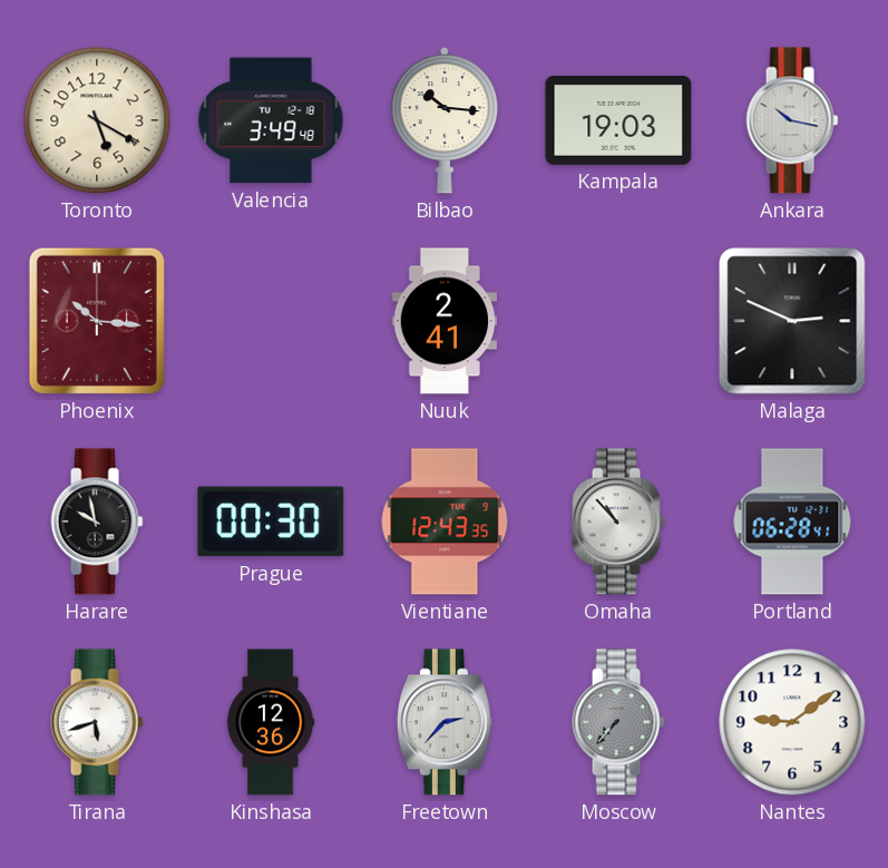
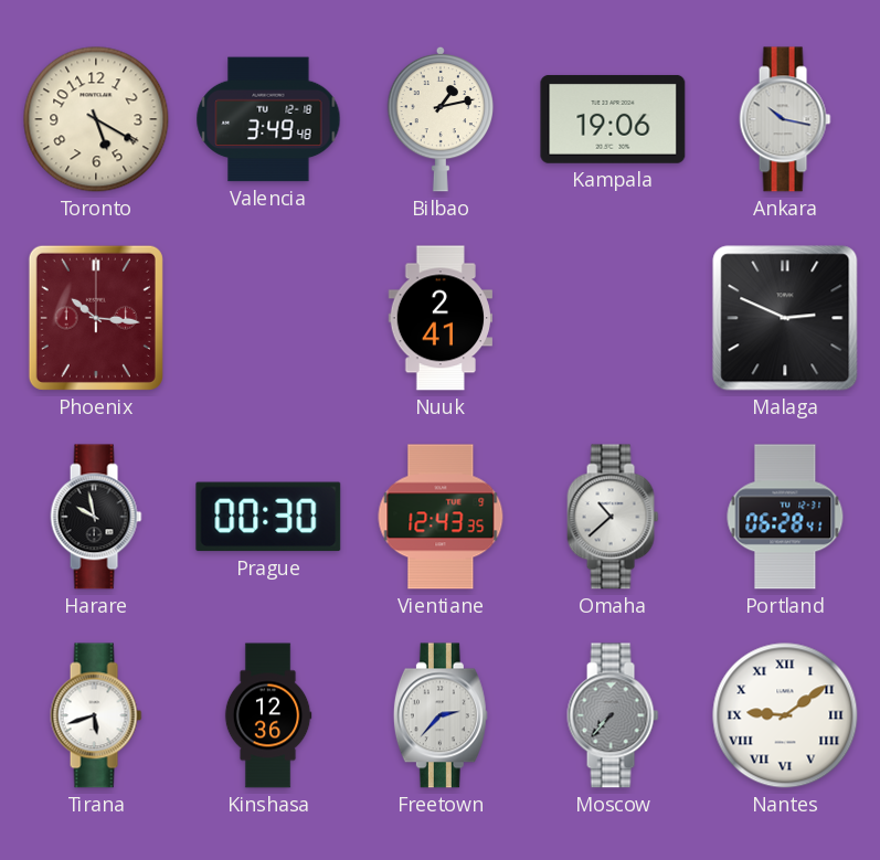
Bilbao: 10:16 -> 1:13
Kampala: 19:03 -> 19:06
Omaha: 10:53 -> 10:38
Nantes numerals: Arabic -> Roman
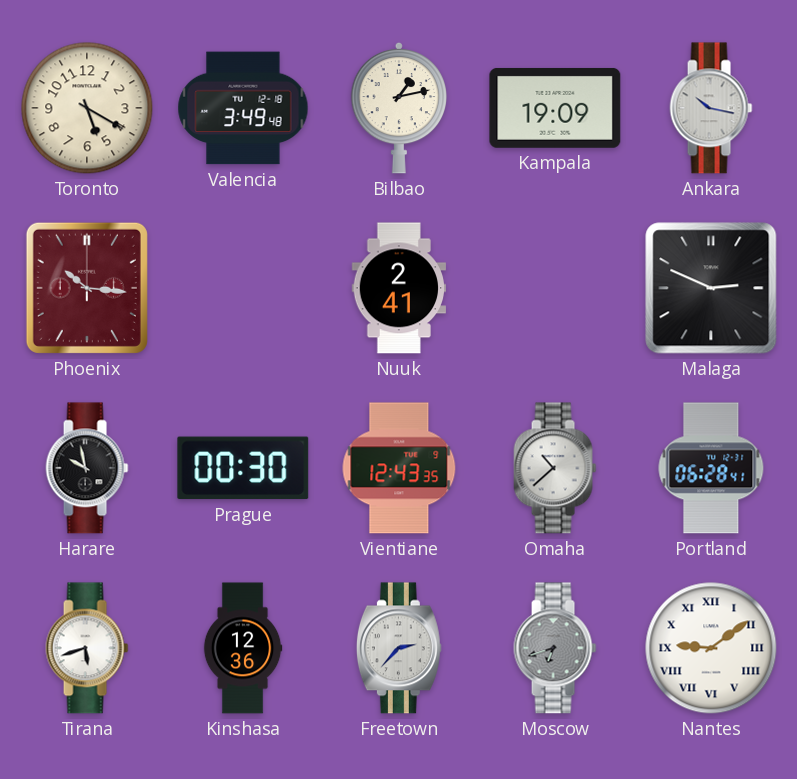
Kampala: 19:06 -> 19:09
Moscow: 7:37 -> 6:42
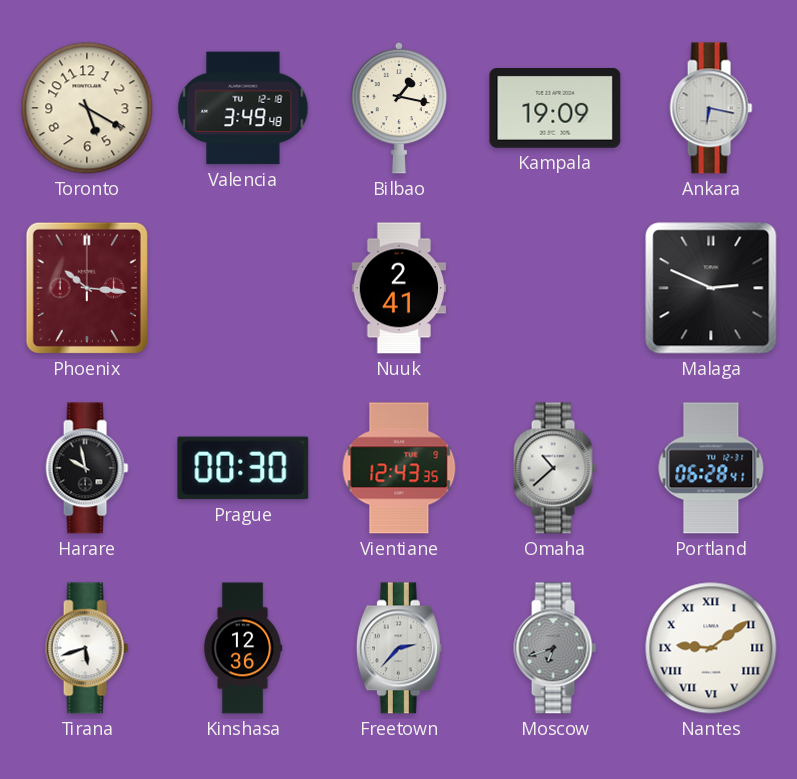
Bilbao: 1:13 -> 1:17
Ankara: 10:17 -> 6:17
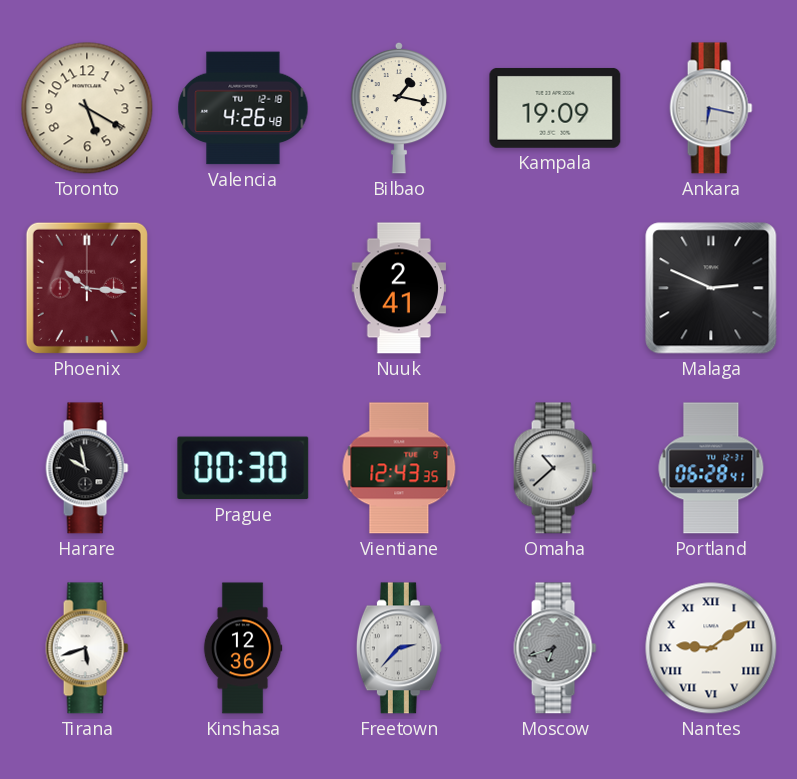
Valencia: 3:49 -> 4:26
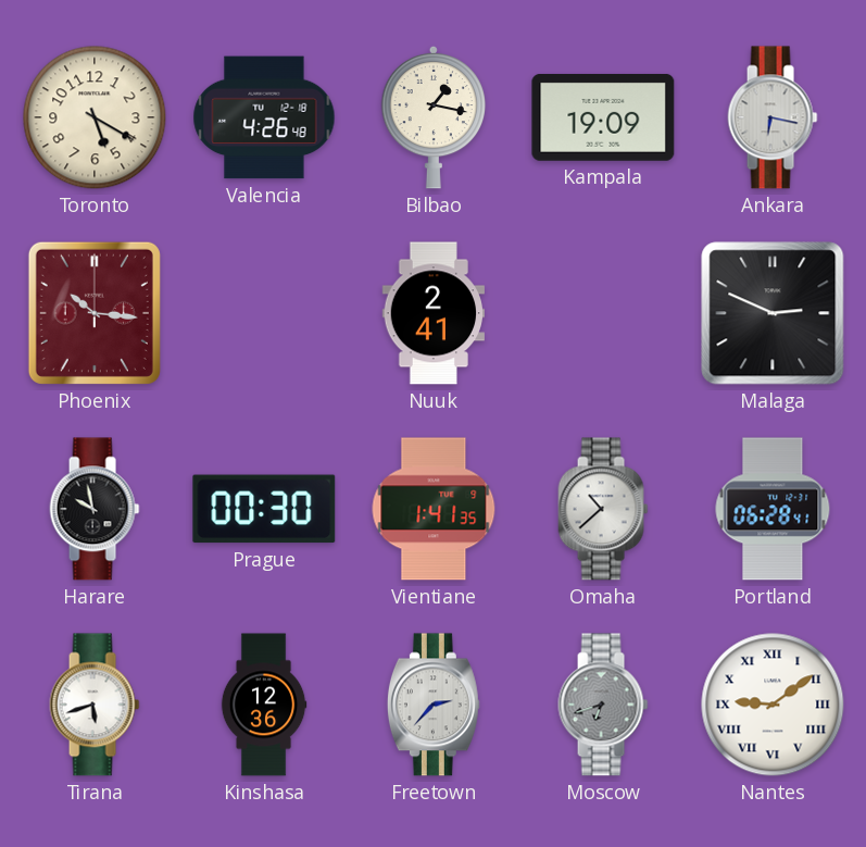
Vientiane: 12:43 -> 1:41
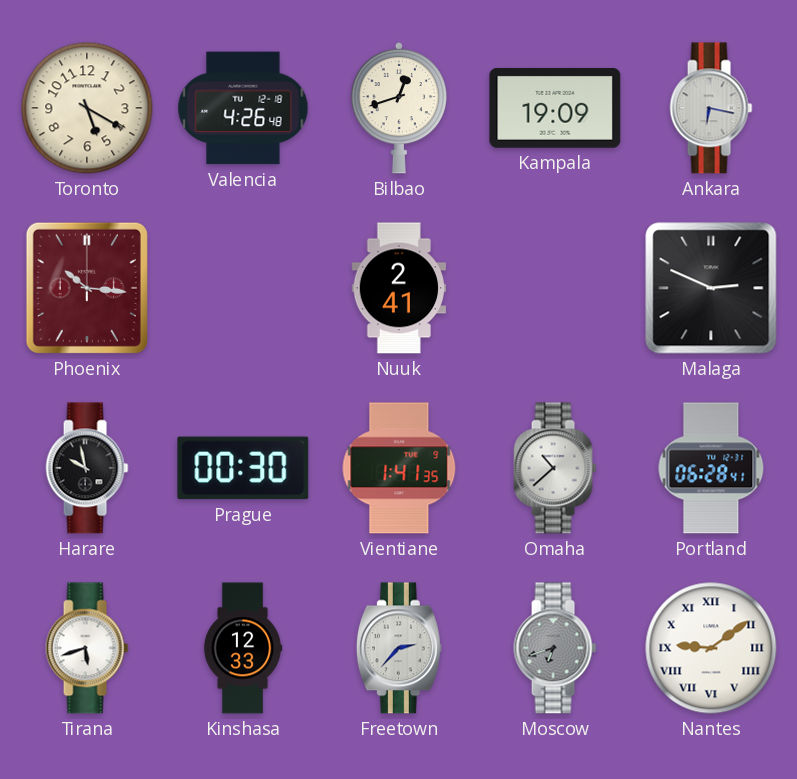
Bilbao: 1:17 -> 12:42
Kinshasa: 12:36 -> 12:33
